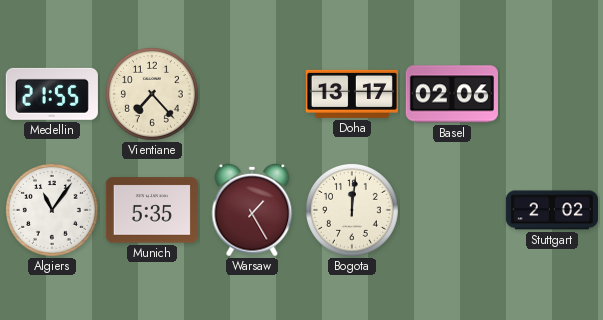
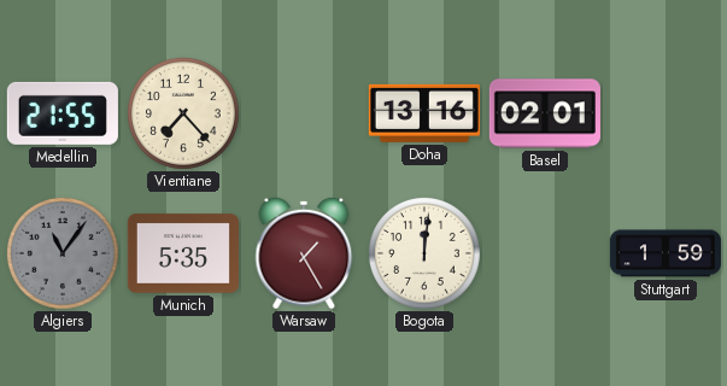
Doha: 13:17 -> 13:16
Basel: 02:06 -> 02:01
Algiers dial: white -> grey
Stuttgart: 2:02 -> 1:59
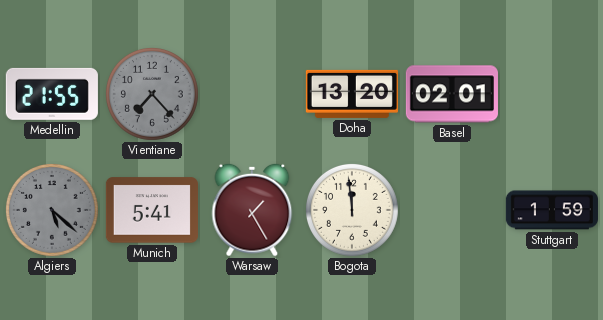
Vientiane dial: cream -> grey
Doha: 13:16 -> 13:20
Algiers: 11:06 -> 5:22
Munich: 5:35 -> 5:41
Bogota: 12:01 -> 11:59
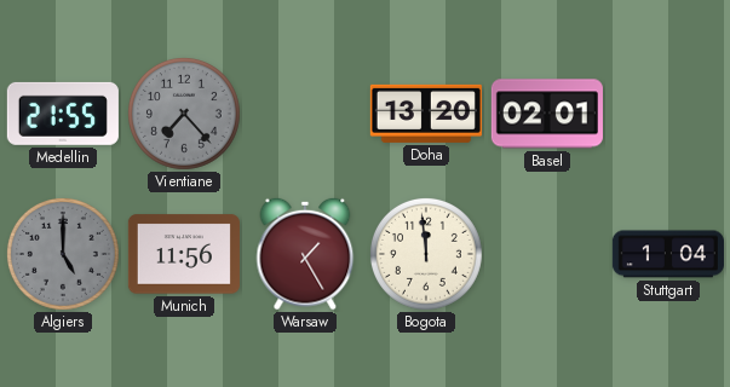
Algiers: 5:22 -> 5:00
Munich: 5:41 -> 11:56
Stuttgart: 1:59 -> 1:04
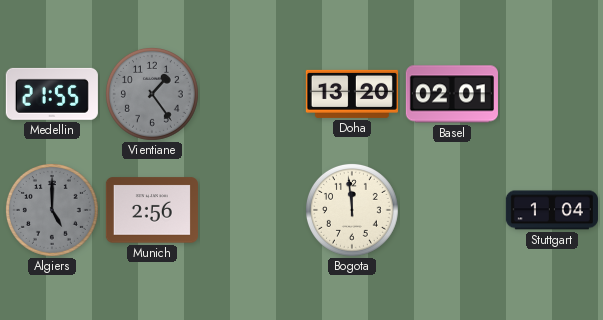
Vientiane: 7:23 -> 1:24
Munich: 11:56 -> 2:56
Warsaw: 1:25 -> none
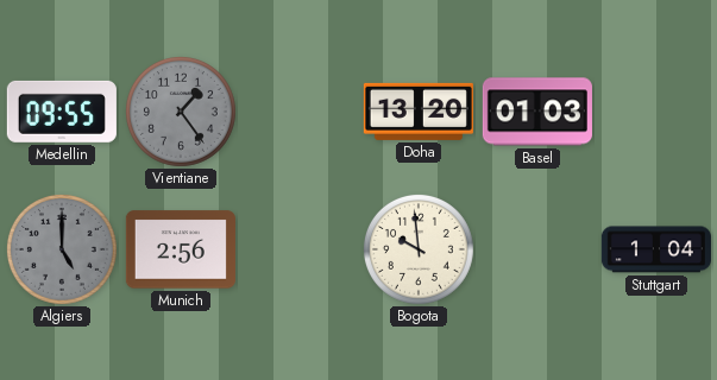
Medellin: 21:55 -> 09:55
Basel: 02:01 -> 01:03
Bogota: 11:59 -> 9:59
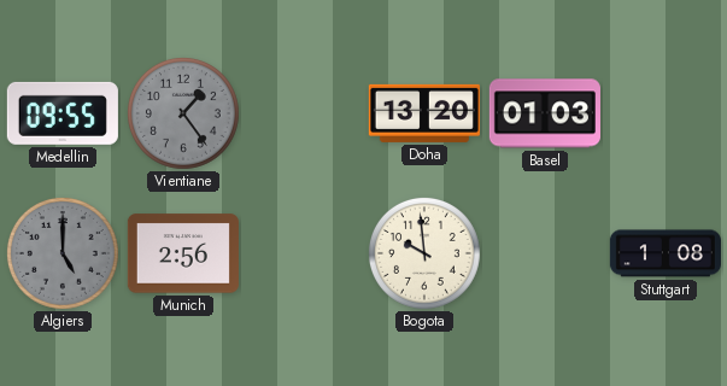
Stuttgart: 1:04 -> 1:08
